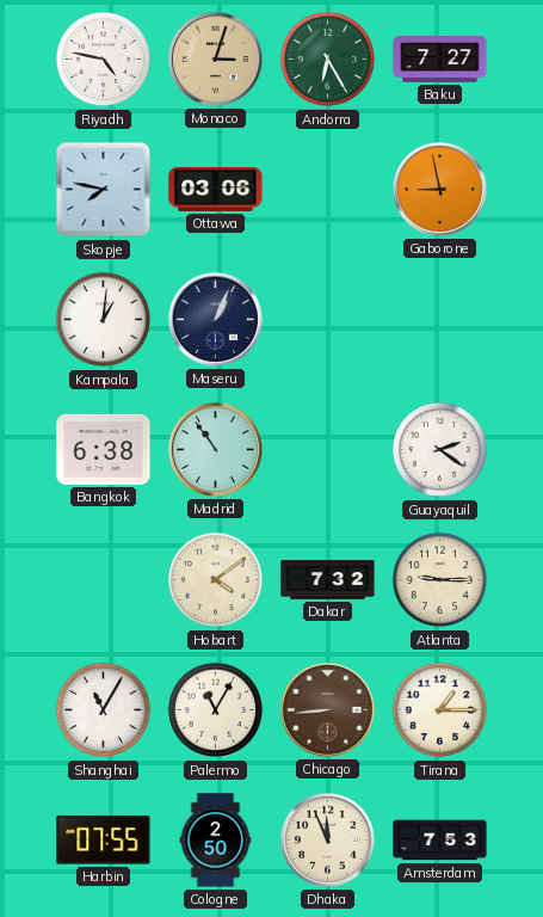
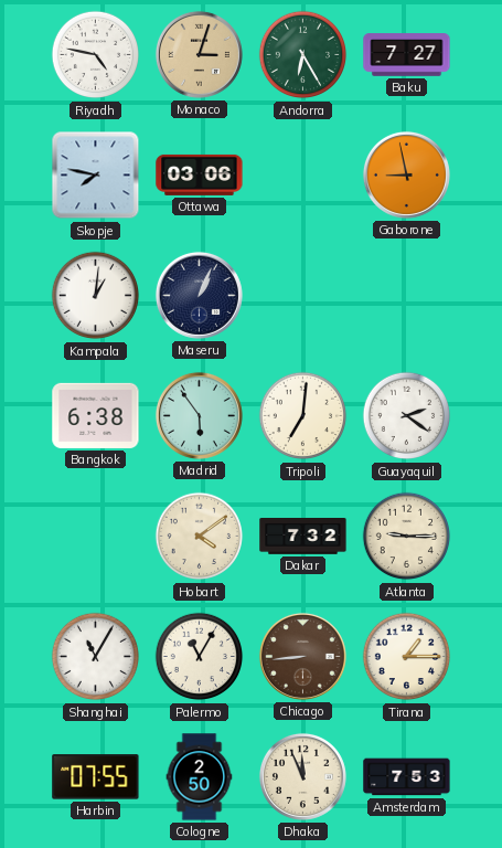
Madrid: 10:54 -> 5:54
Tripoli: none -> 7:01
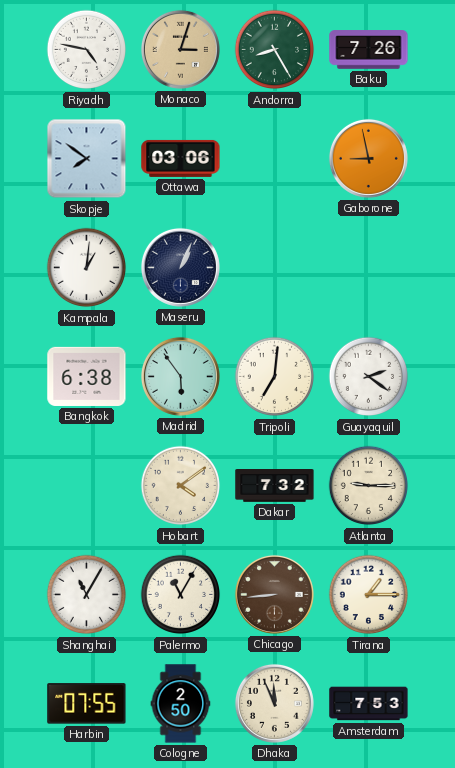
Andorra: 6:25 -> 8:25
Baku: 7:27 -> 7:26
Skopje: 7:47 -> 7:51
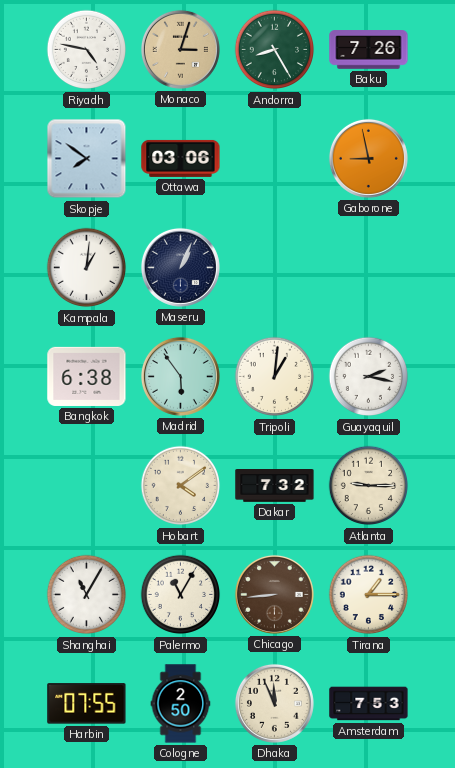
Tripoli: 7:01 -> 1:01
Guayaquil: 2:21 -> 2:17
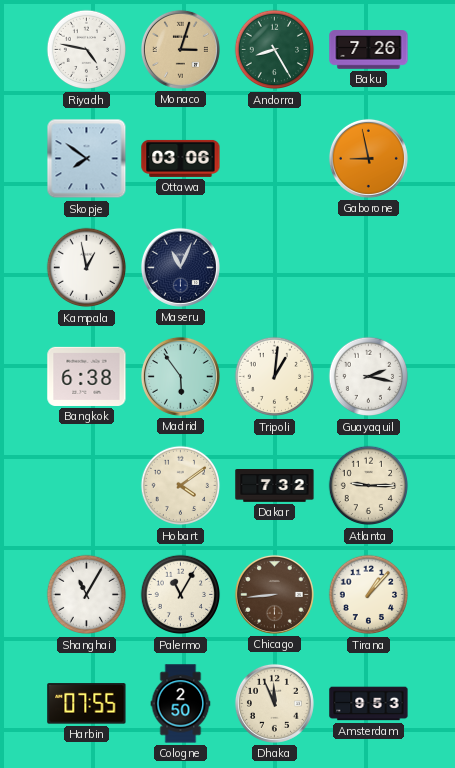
Kampala: 1:01 -> 12:58
Maseru: 1:04 -> 11:04
Tirana: 1:15 -> 1:07
Amsterdam: 7:53 -> 9:53
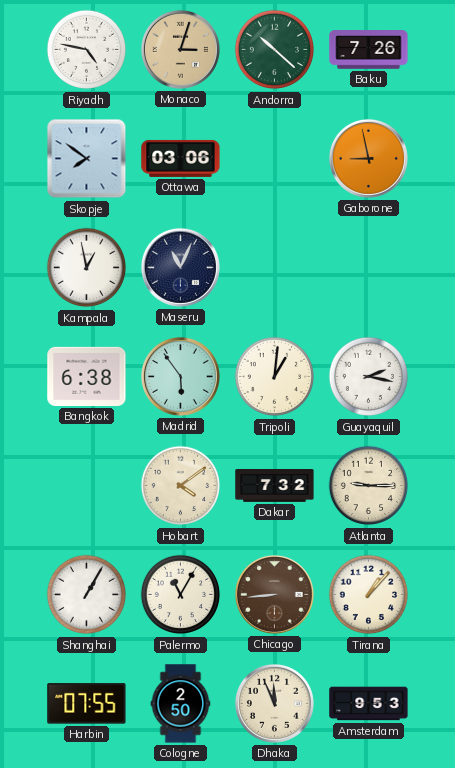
Andorra: 8:25 -> 10:22
Shanghai: 11:05 -> 1:05
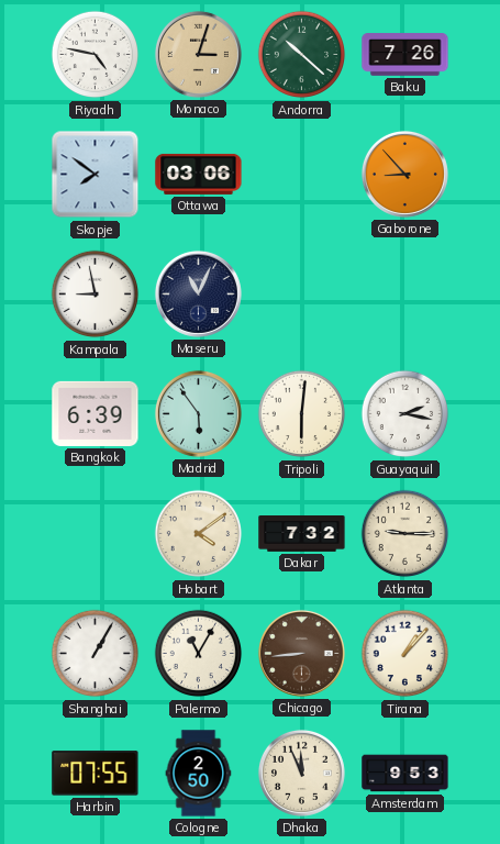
Gaborone: 8:58 -> 8:53
Kampala: 12:58 -> 8:58
Bangkok: 6:38 -> 6:39
Tripoli: 1:01 -> 6:01
